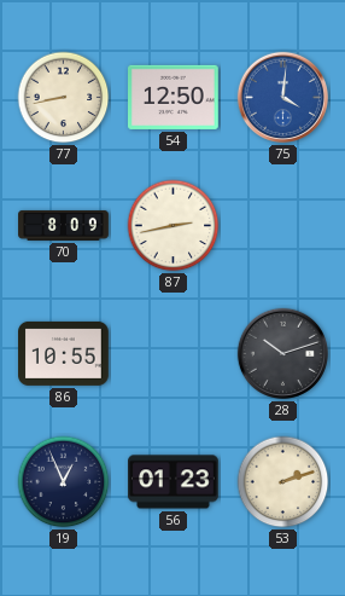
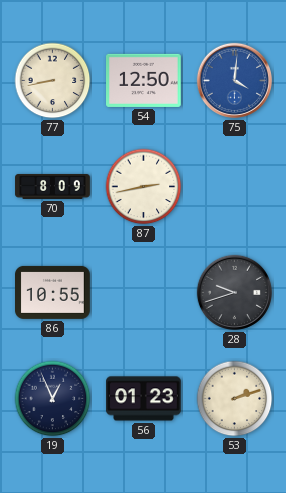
28: 10:12 -> 9:42
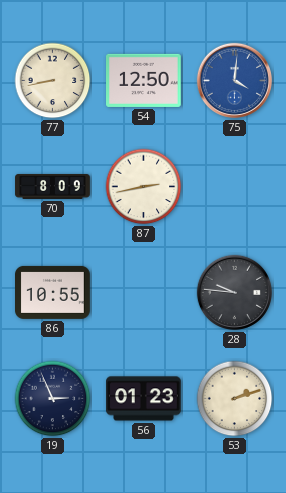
28: 9:42 -> 9:46
19: 12:56 -> 2:56
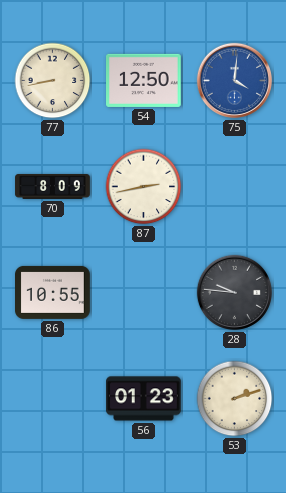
19: 2:56 -> none
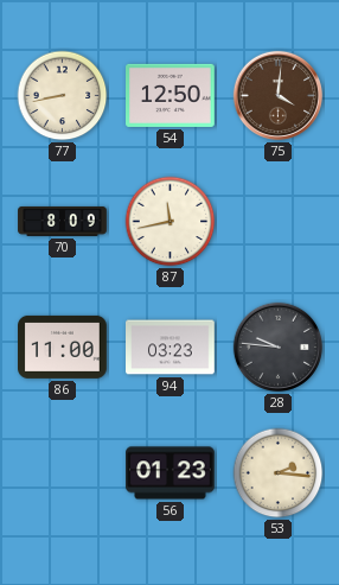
75 dial: blue -> brown
87: 2:43 -> 11:43
86: 10:55 -> 11:00
94: none -> 03:23
53: 2:12 -> 2:16
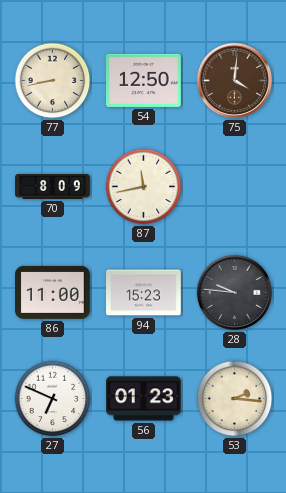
94: 03:23 -> 15:23
27: none -> 6:49
